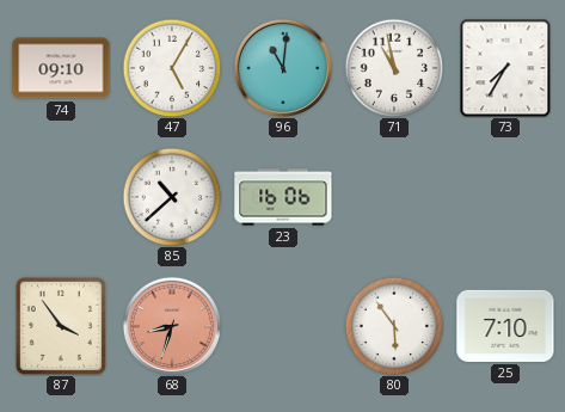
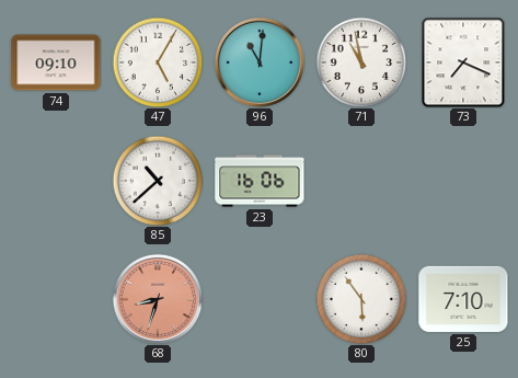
73: 7:35 -> 7:19
87: 3:54 -> none
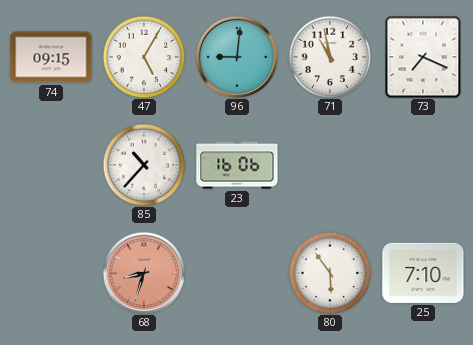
74: 09:10 -> 09:15
96: 11:01 -> 9:01
85: 10:38 -> 10:37
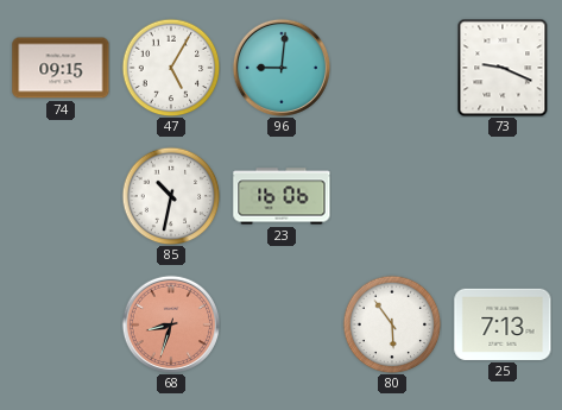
71: 10:58 -> none
73: 7:19 -> 9:19
85: 10:37 -> 10:32
25: 7:10 -> 7:13
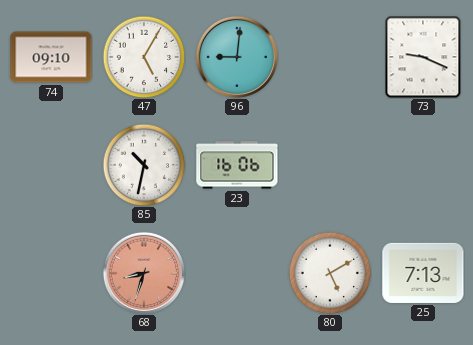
74: 09:15 -> 09:10
80: 5:54 -> 5:10
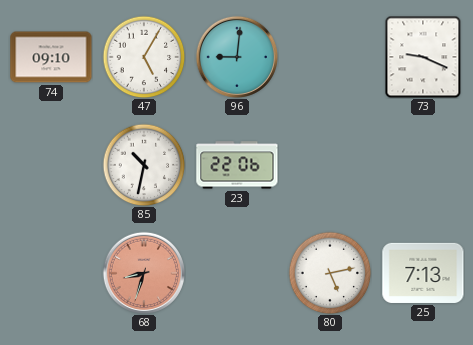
23: 16:06 -> 22:06
80: 5:10 -> 5:13
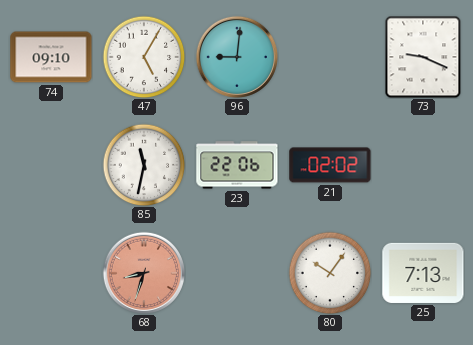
85: 10:32 -> 11:32
21: none -> 02:02
80: 5:13 -> 10:06
